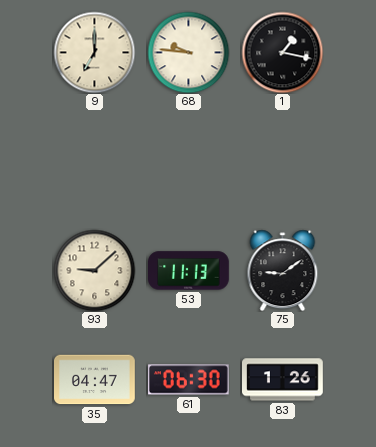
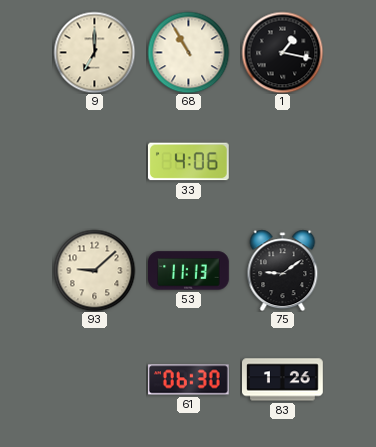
68: 9:46 -> 10:55
33: none -> 4:06
35: 04:47 -> none
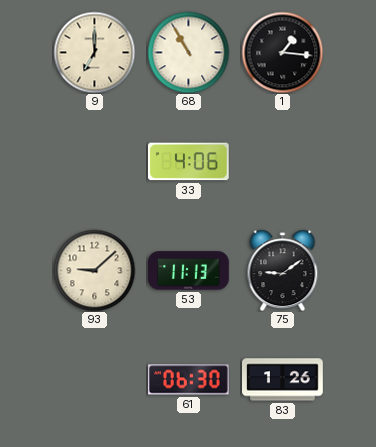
1: 1:17 -> 1:16
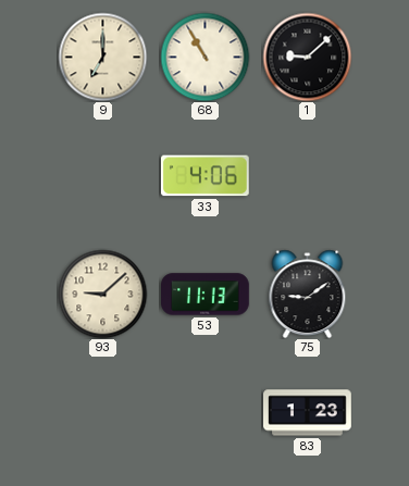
1: 1:16 -> 9:08
61: 06:30 -> none
83: 1:26 -> 1:23
